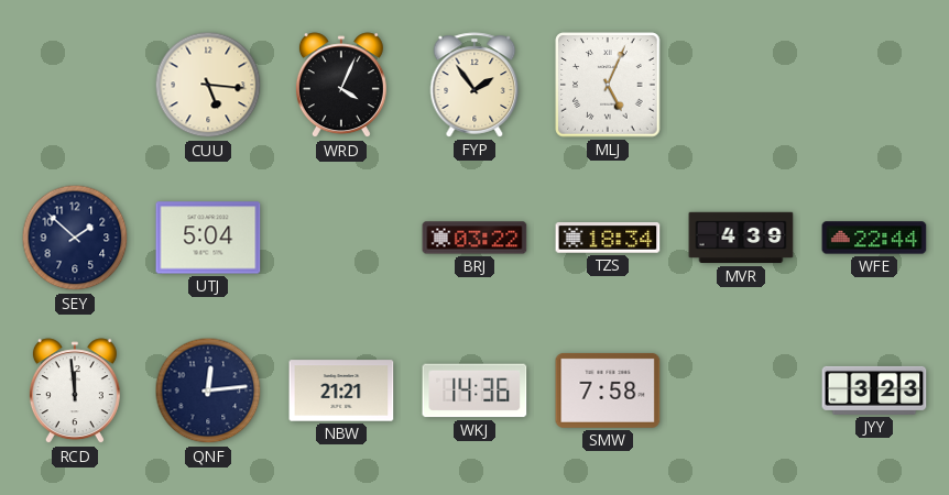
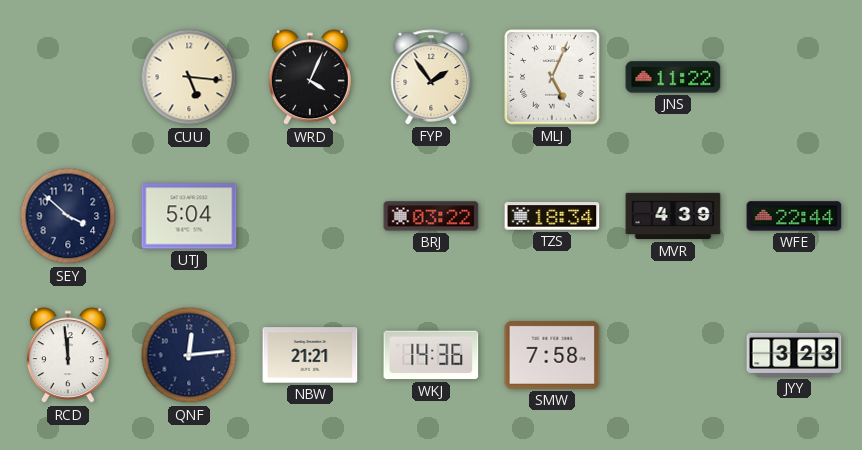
JNS: none -> 11:22
SEY: 1:52 -> 3:52
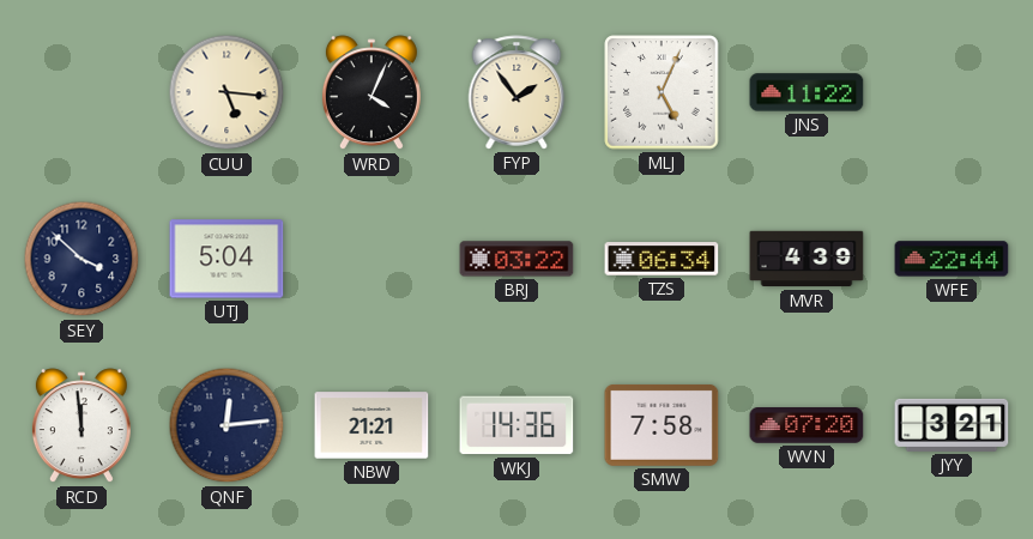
TZS: 18:34 -> 06:34
WVN: none -> 07:20
JYY: 3:23 -> 3:21
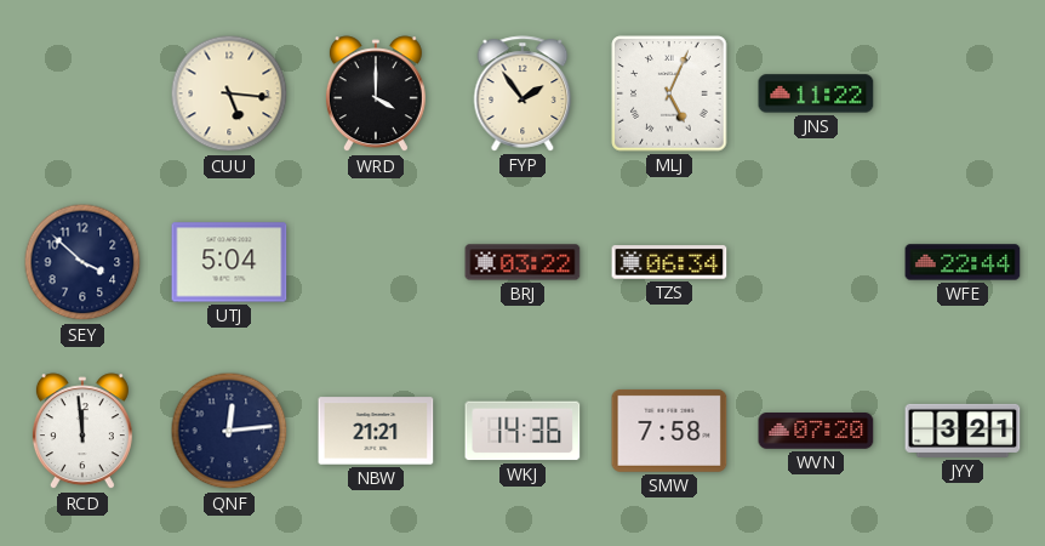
WRD: 4:04 -> 4:00
MVR: 4:39 -> none
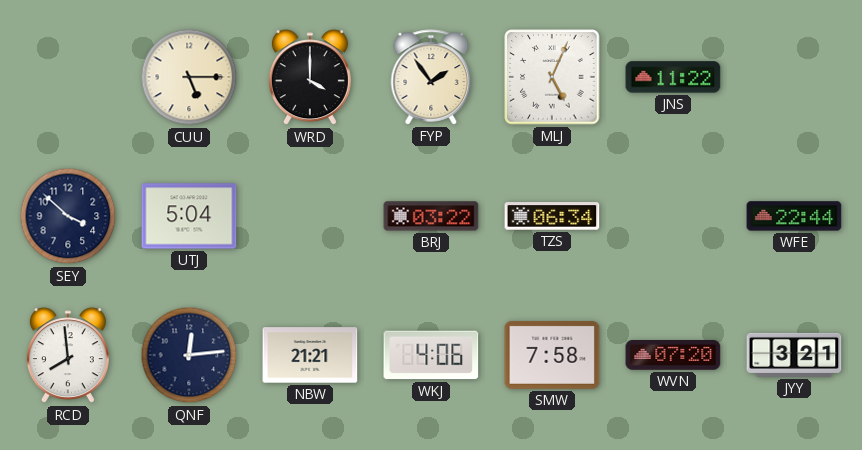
CUU: 5:16 -> 5:15
RCD: 11:59 -> 7:59
WKJ: 14:36 -> 4:06
